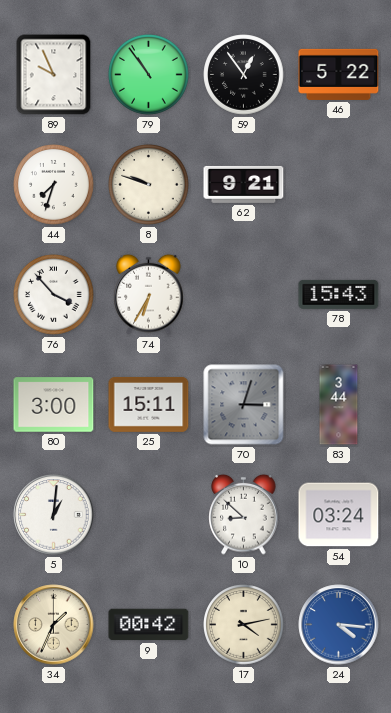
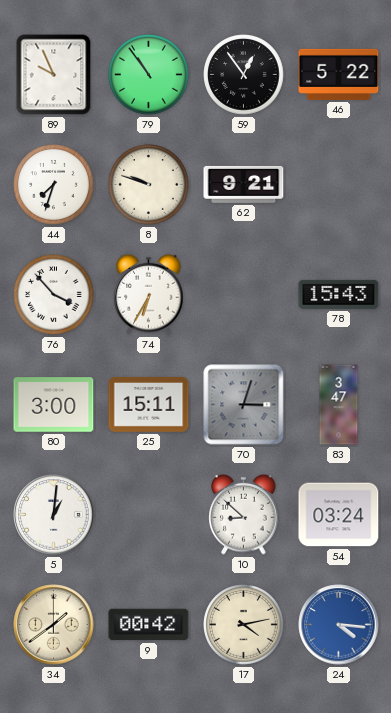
83: 3:44 -> 3:47
34: 1:34 -> 1:39
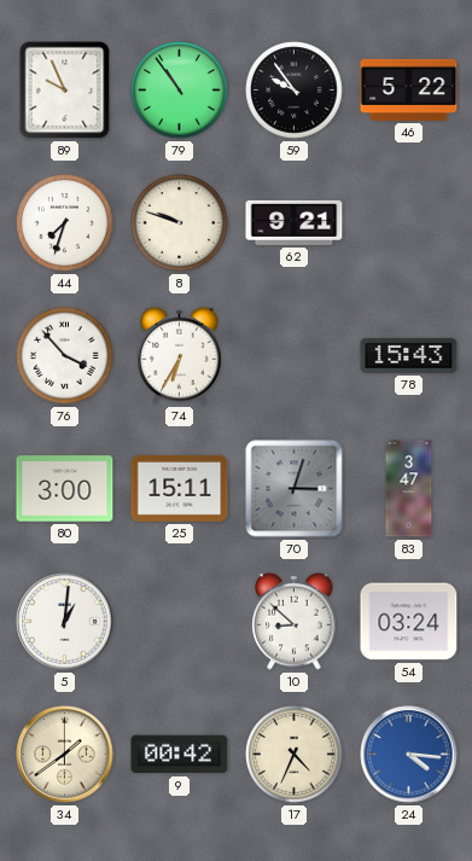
59: 12:54 -> 9:54
17: 4:13 -> 4:34
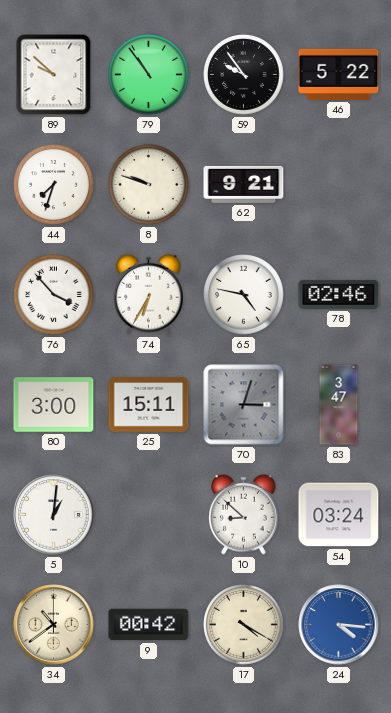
89: 9:56 -> 9:52
65: none -> 4:47
78: 15:43 -> 02:46
34: 1:39 -> 10:39
17: 4:34 -> 4:20
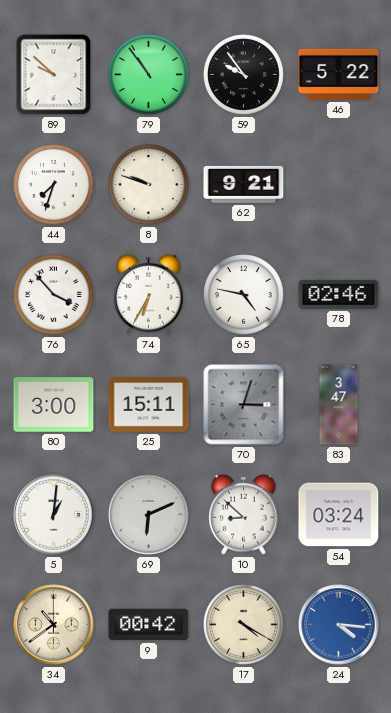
69: none -> 6:11
